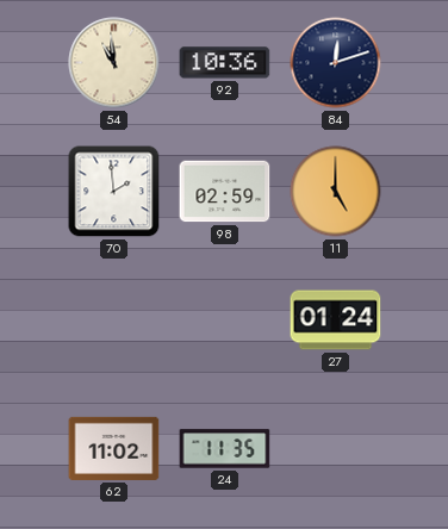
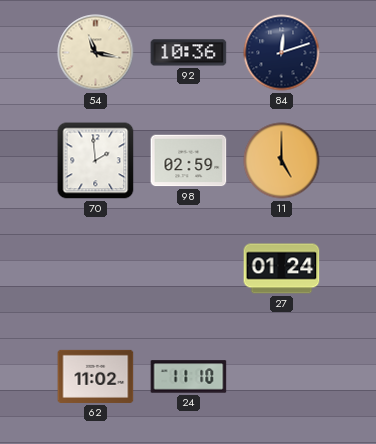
54: 10:59 -> 11:17
24: 11:35 -> 11:10
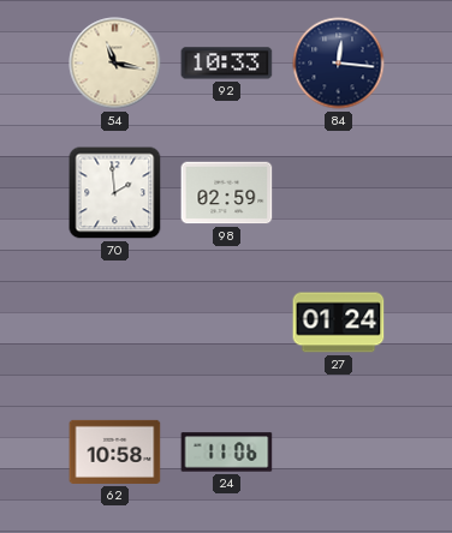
92: 10:36 -> 10:33
84: 12:12 -> 12:16
11: 5:00 -> none
62: 11:02 -> 10:58
24: 11:10 -> 11:06
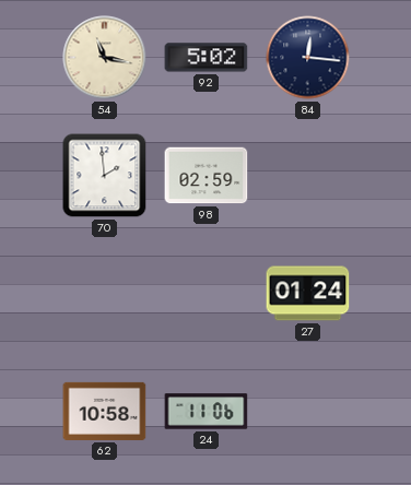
92: 10:33 -> 5:02
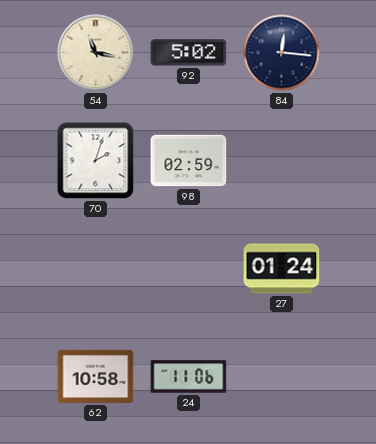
70: 1:59 -> 2:03
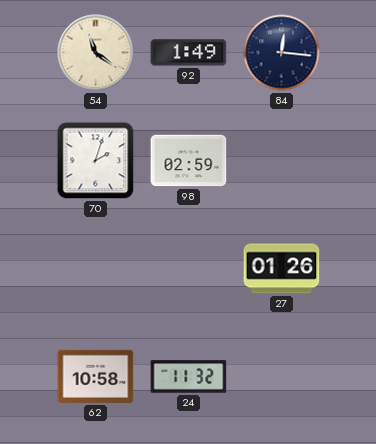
54: 11:17 -> 11:21
92: 5:02 -> 1:49
27: 01:24 -> 01:26
24: 11:06 -> 11:32
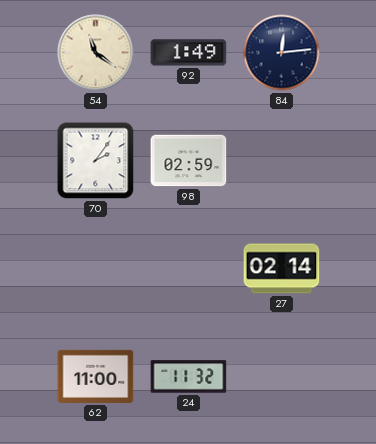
84: 12:16 -> 12:14
70: 2:03 -> 2:06
27: 01:26 -> 02:14
62: 10:58 -> 11:00
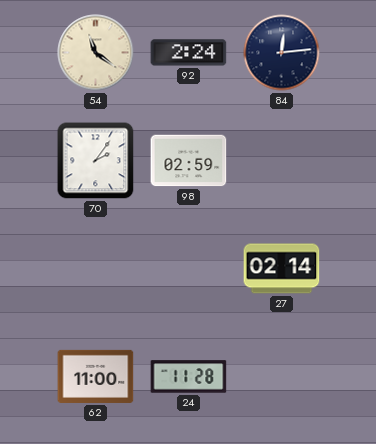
92: 1:49 -> 2:24
24: 11:32 -> 11:28
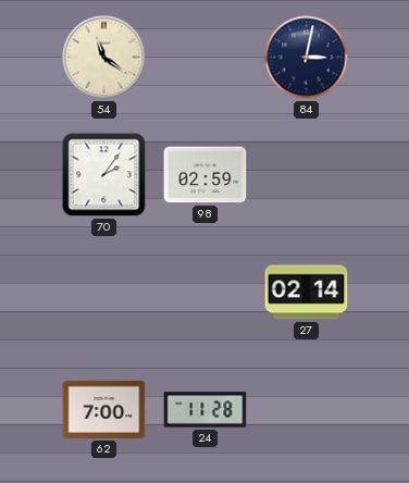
92: 2:24 -> none
84: 12:14 -> 3:02
62: 11:00 -> 7:00
